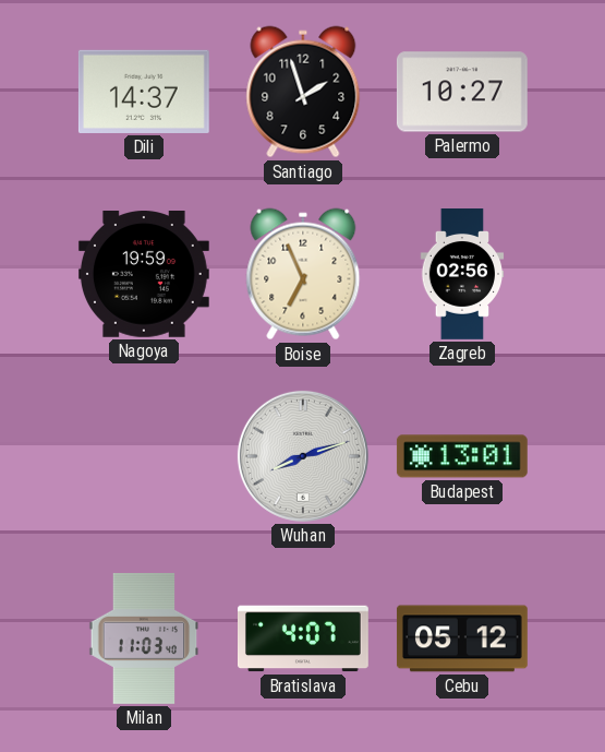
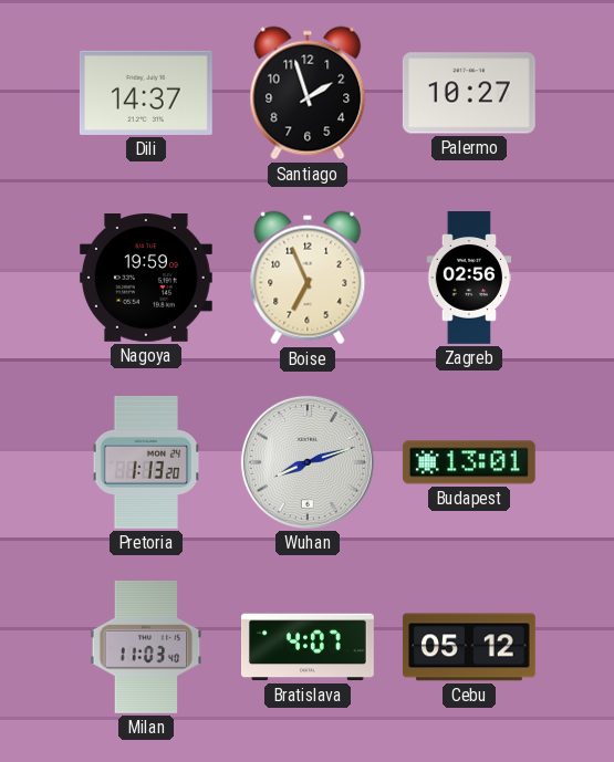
Pretoria: none -> 1:13
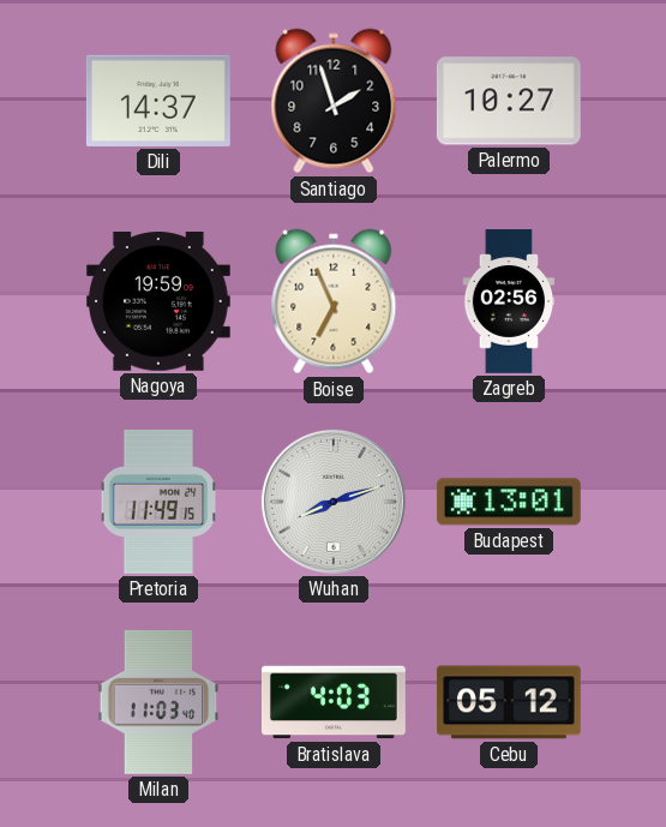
Pretoria: 1:13 -> 11:49
Bratislava: 4:07 -> 4:03
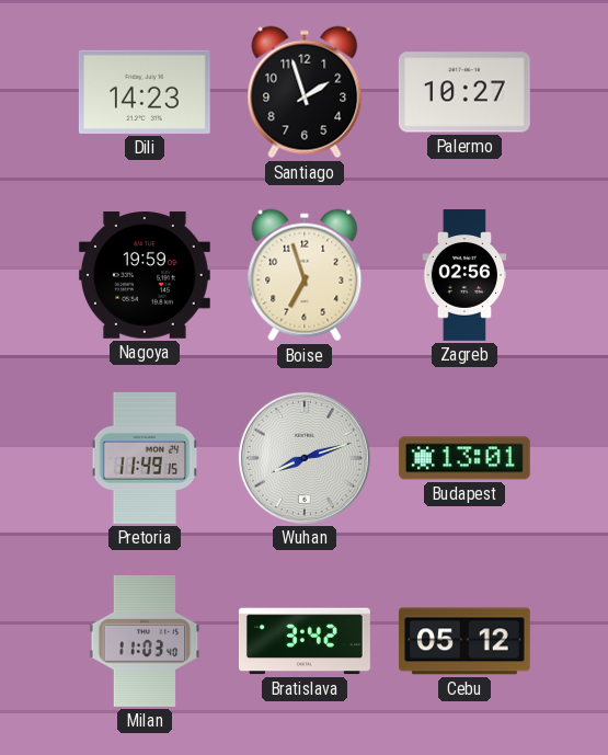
Dili: 14:37 -> 14:23
Boise: 6:56 -> 6:57
Bratislava: 4:03 -> 3:42
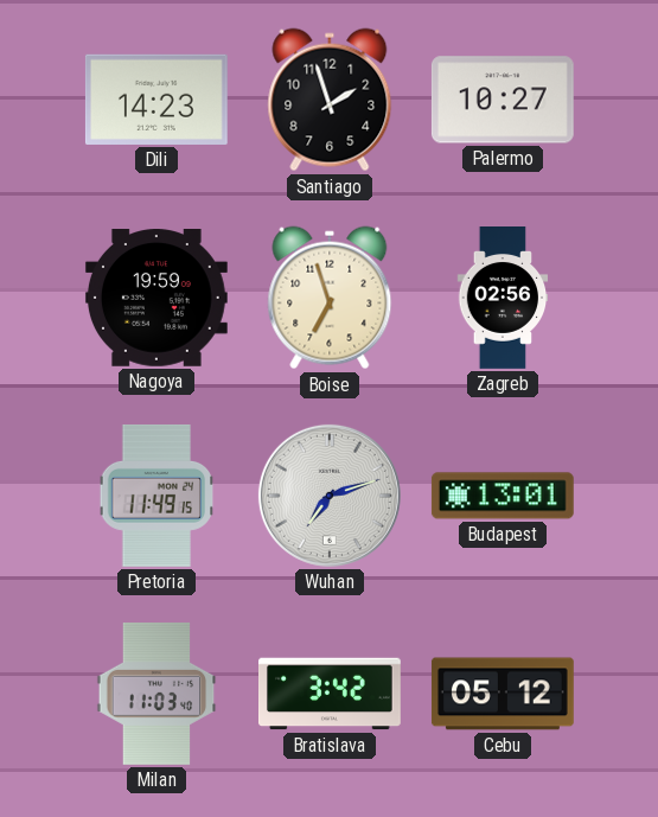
Wuhan: 8:12 -> 7:12
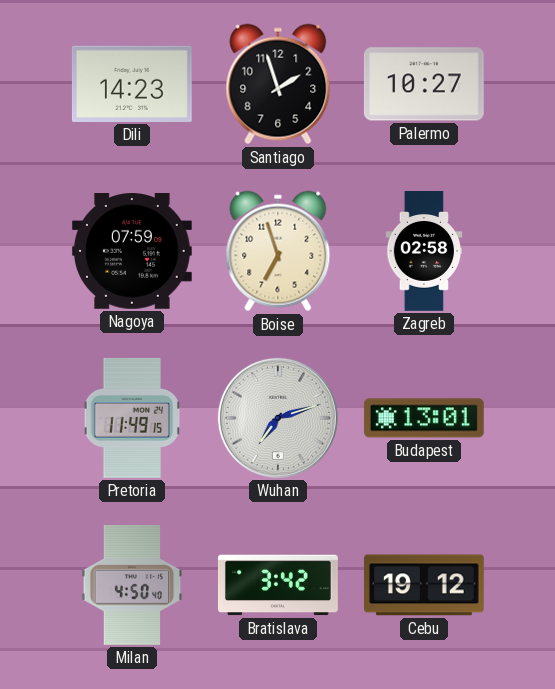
Nagoya: 19:59 -> 07:59
Zagreb: 02:56 -> 02:58
Milan: 11:03 -> 4:50
Cebu: 05:12 -> 19:12
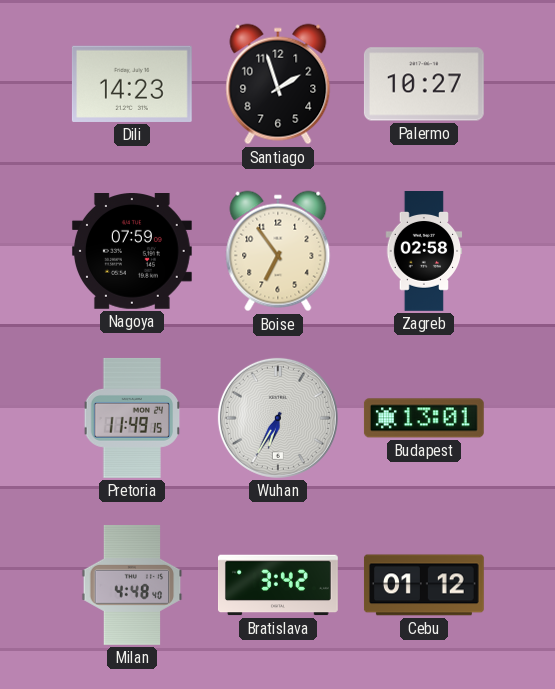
Boise: 6:57 -> 6:54
Wuhan: 7:12 -> 6:35
Milan: 4:50 -> 4:48
Cebu: 19:12 -> 01:12
